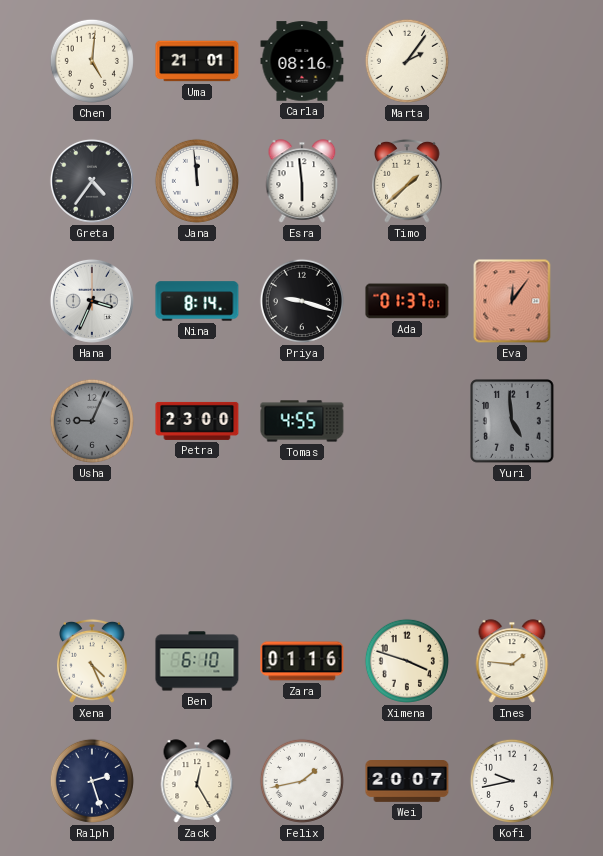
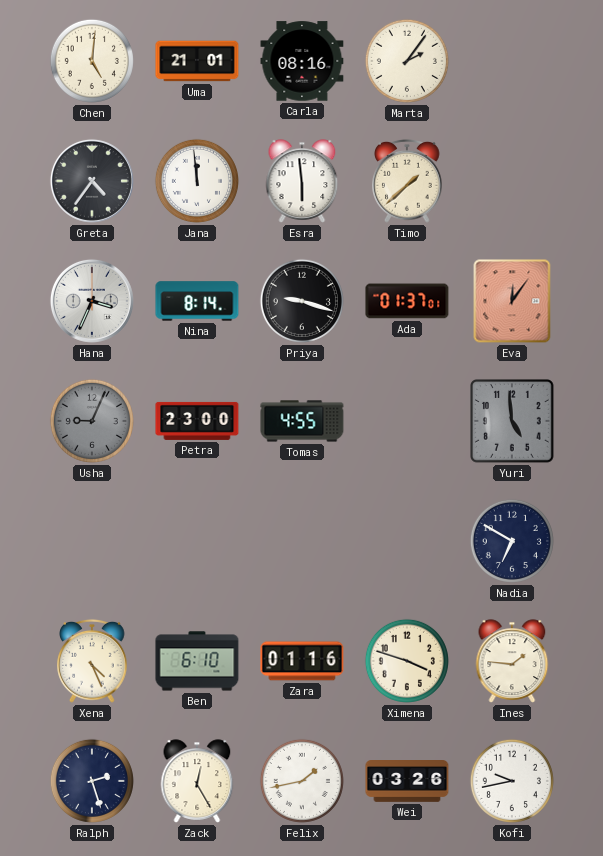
Nadia: none -> 6:50
Wei: 20:07 -> 03:26
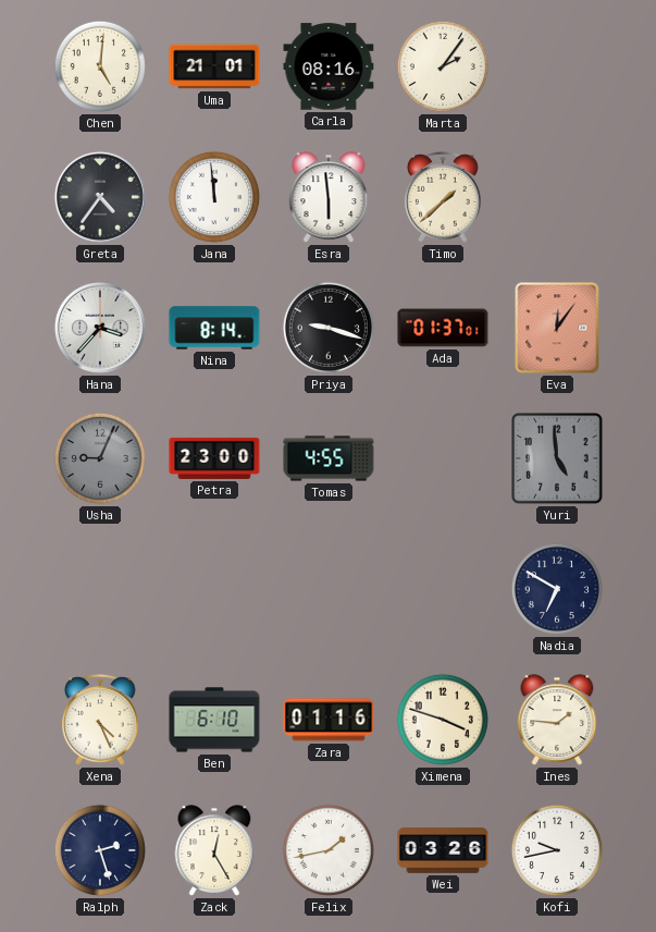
Hana: 3:34 -> 3:37
